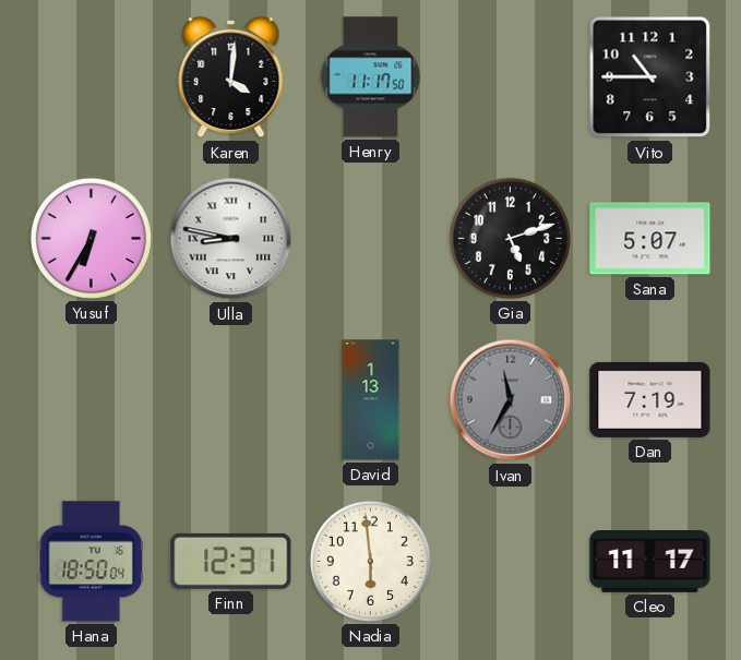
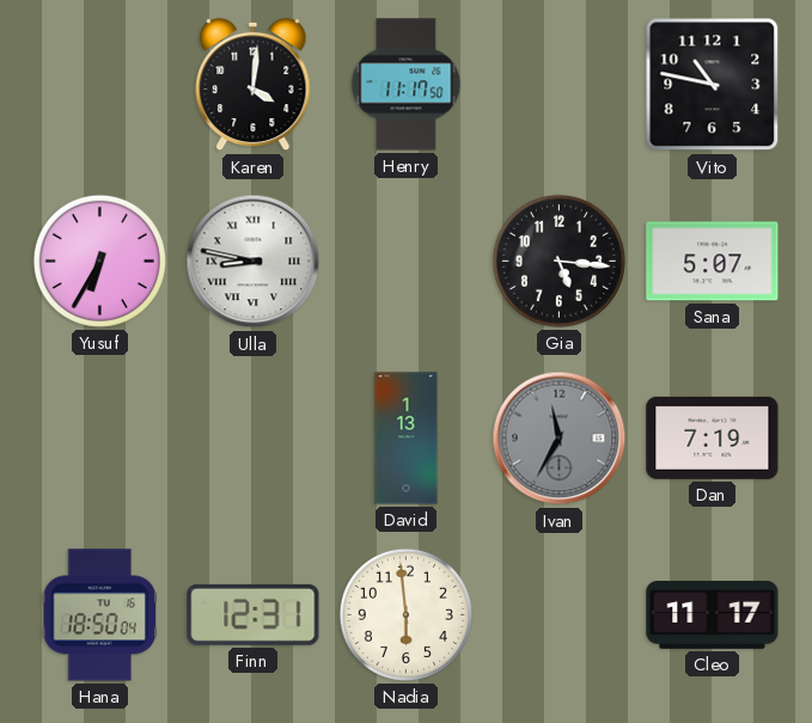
Vito: 10:45 -> 10:47
Gia: 5:12 -> 5:16
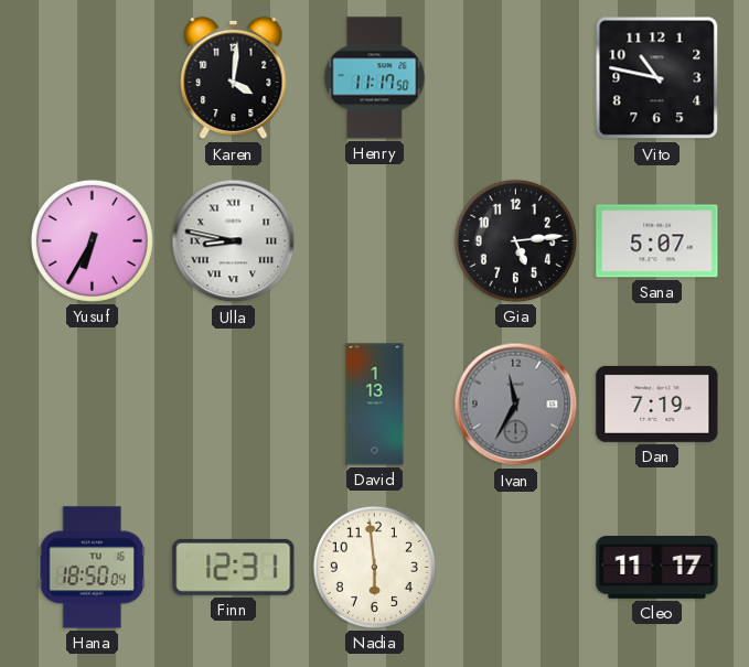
Gia: 5:16 -> 5:14
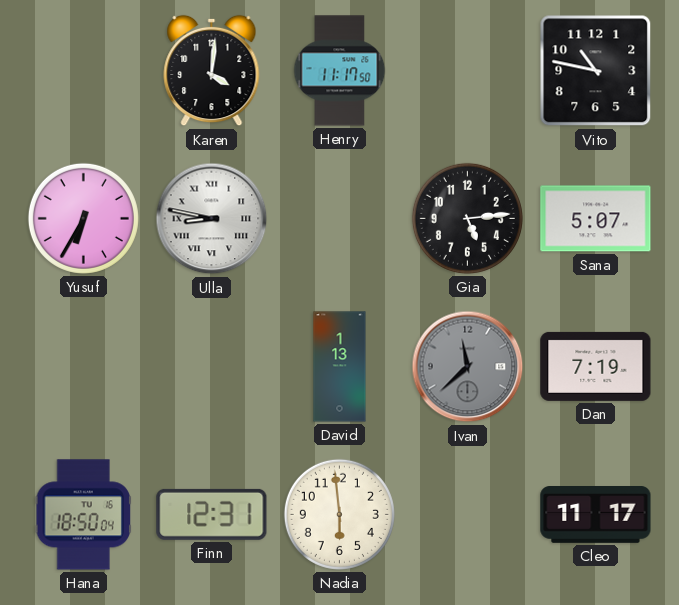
Ivan: 11:35 -> 11:38
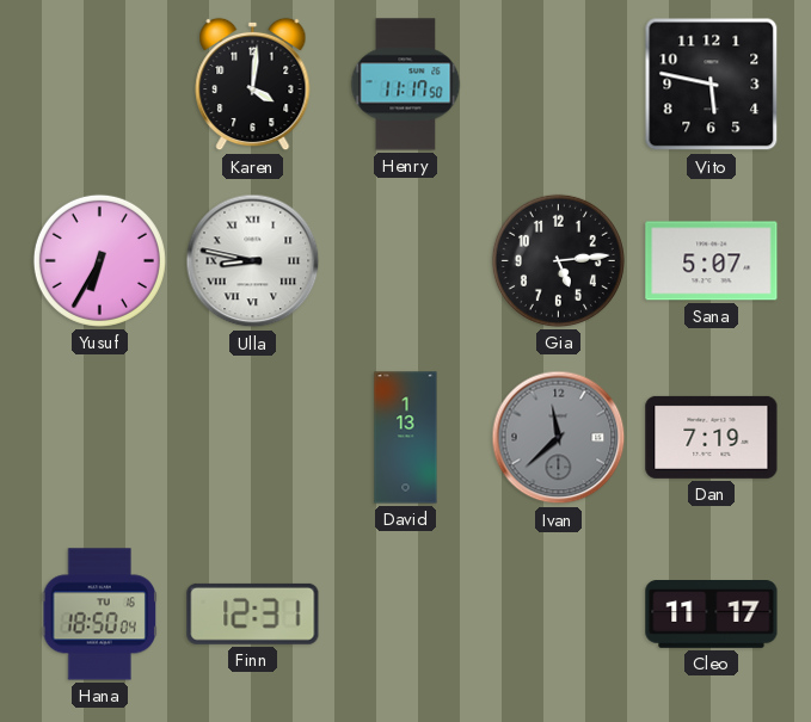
Vito: 10:47 -> 5:47
Nadia: 5:59 -> none
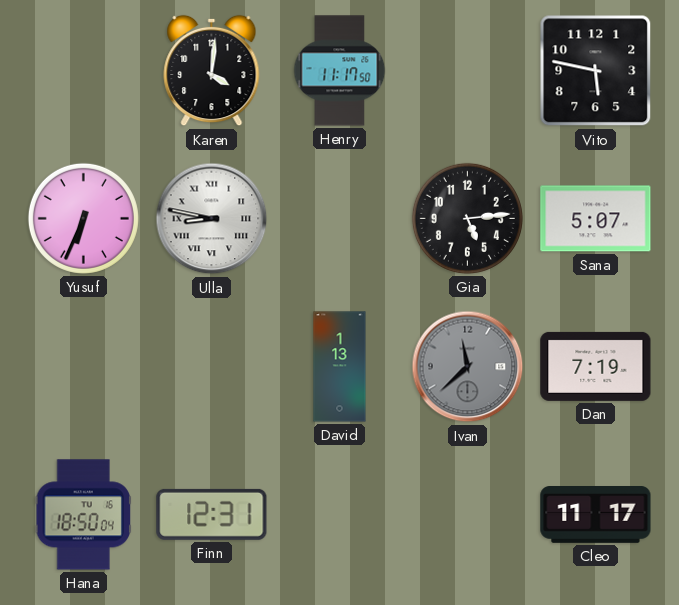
Yusuf: 6:35 -> 6:34
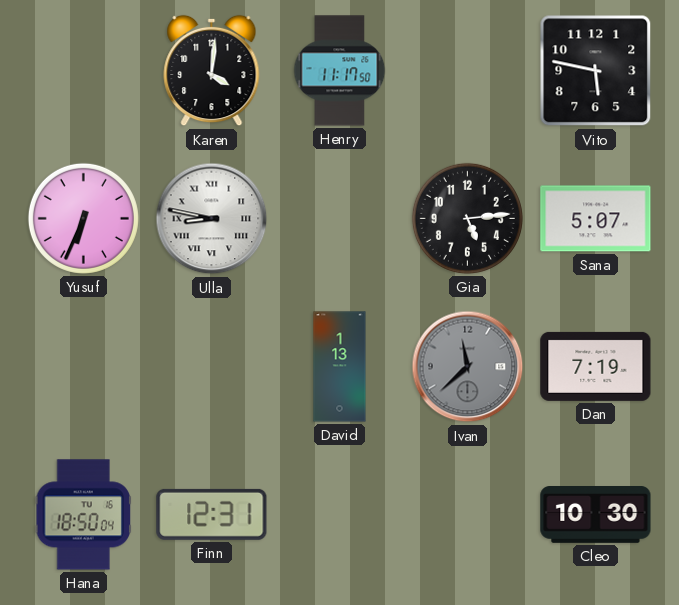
Cleo: 11:17 -> 10:30
